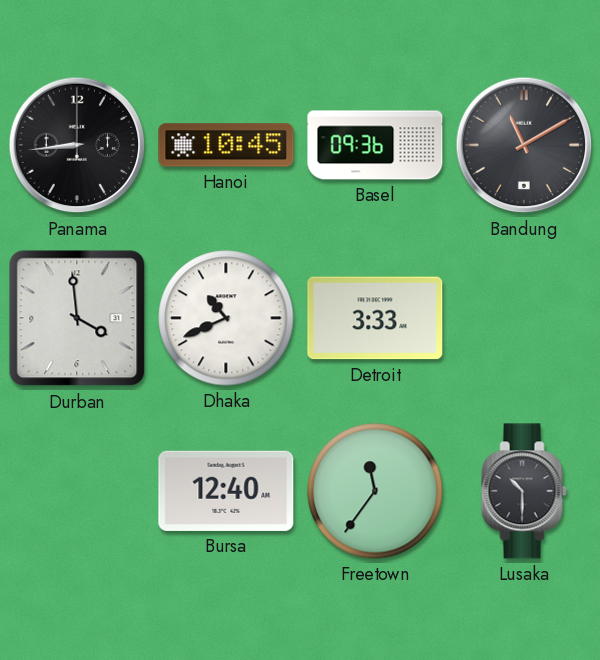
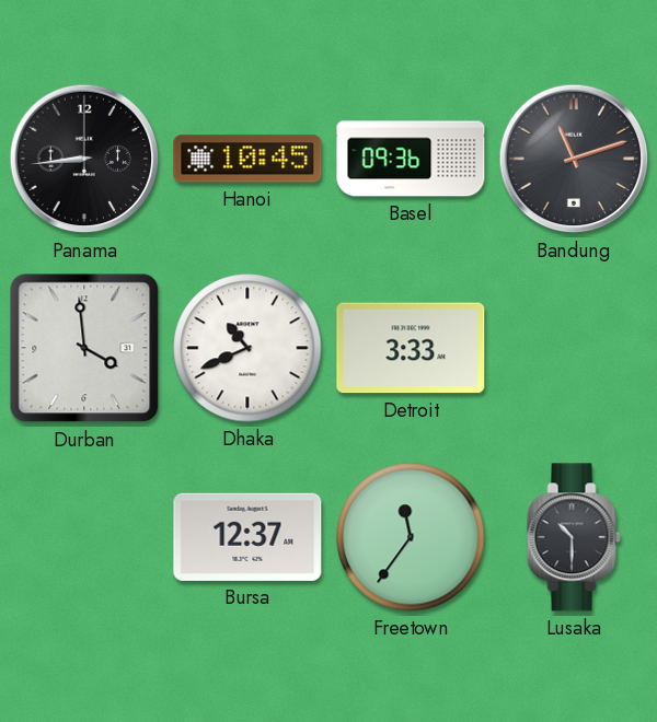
Bandung: 11:10 -> 11:12
Bursa: 12:40 -> 12:37
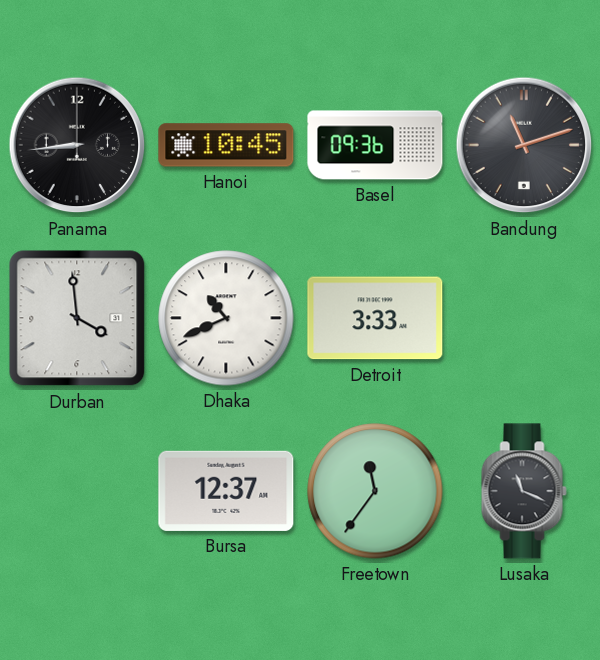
Lusaka: 10:30 -> 11:19
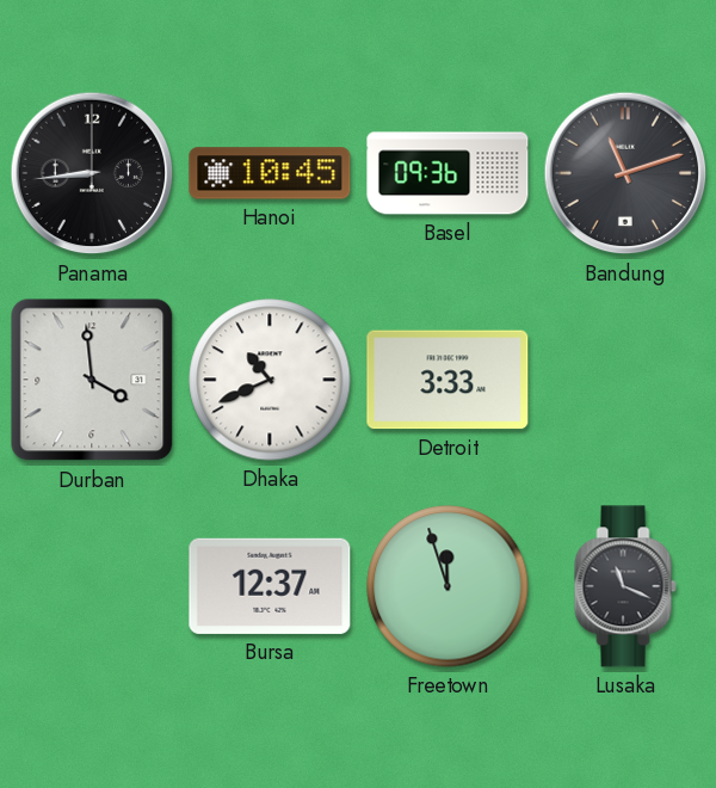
Freetown: 11:36 -> 11:57
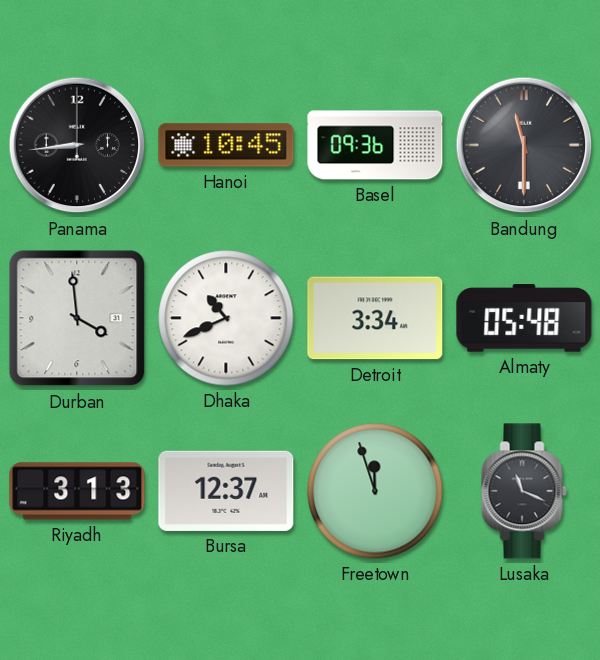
Bandung: 11:12 -> 11:30
Detroit: 3:33 -> 3:34
Almaty: none -> 05:48
Riyadh: none -> 3:13
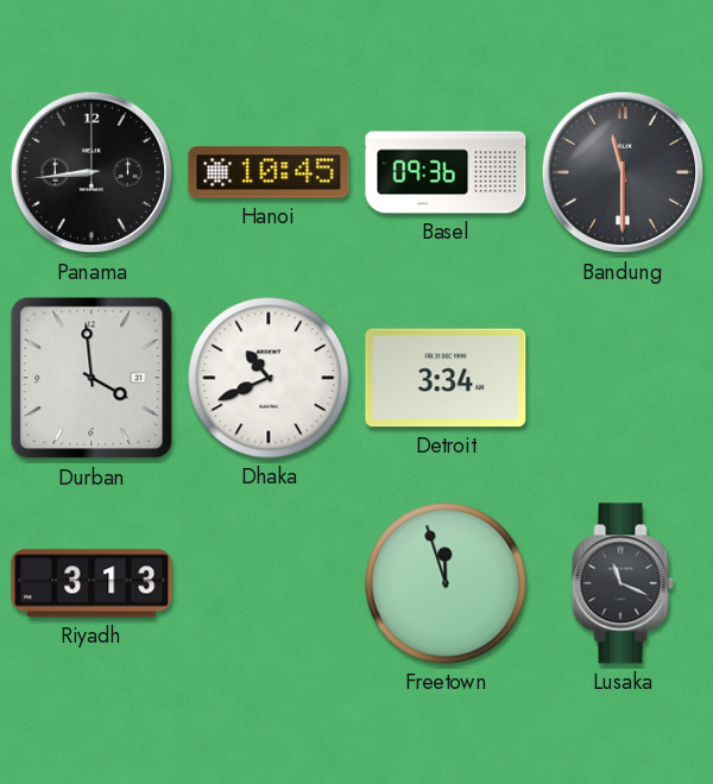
Almaty: 05:48 -> none
Bursa: 12:37 -> none
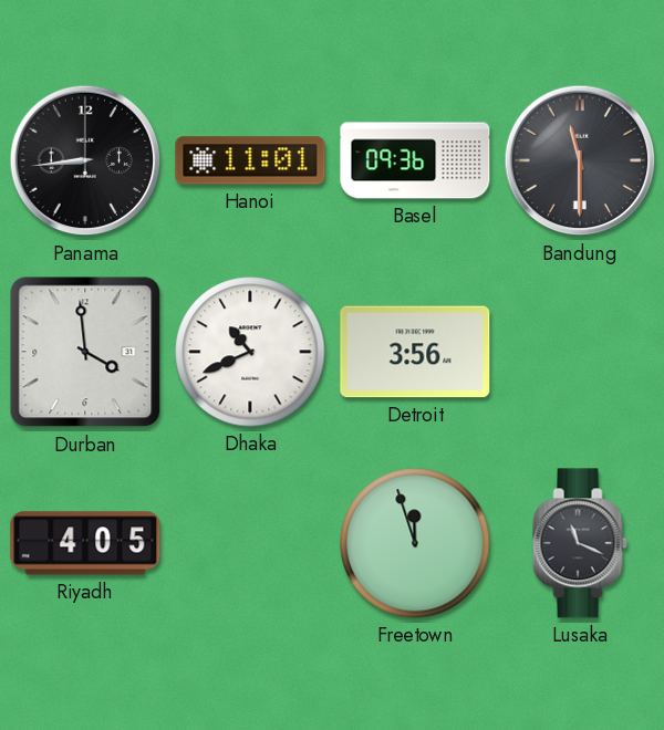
Hanoi: 10:45 -> 11:01
Detroit: 3:34 -> 3:56
Riyadh: 3:13 -> 4:05
